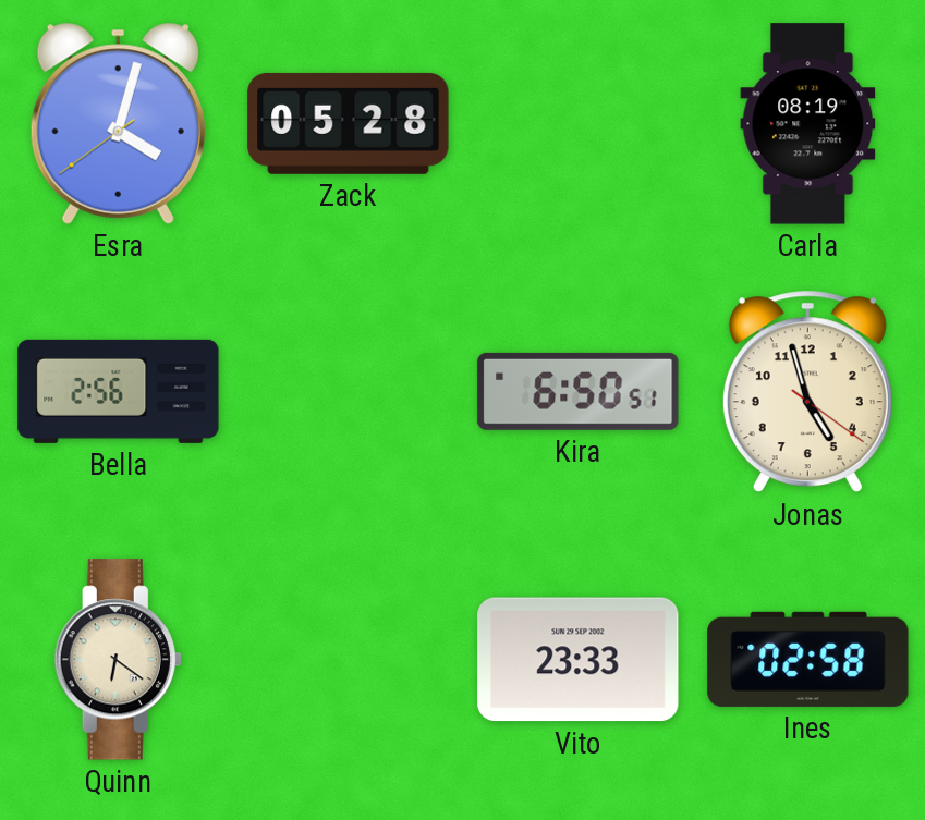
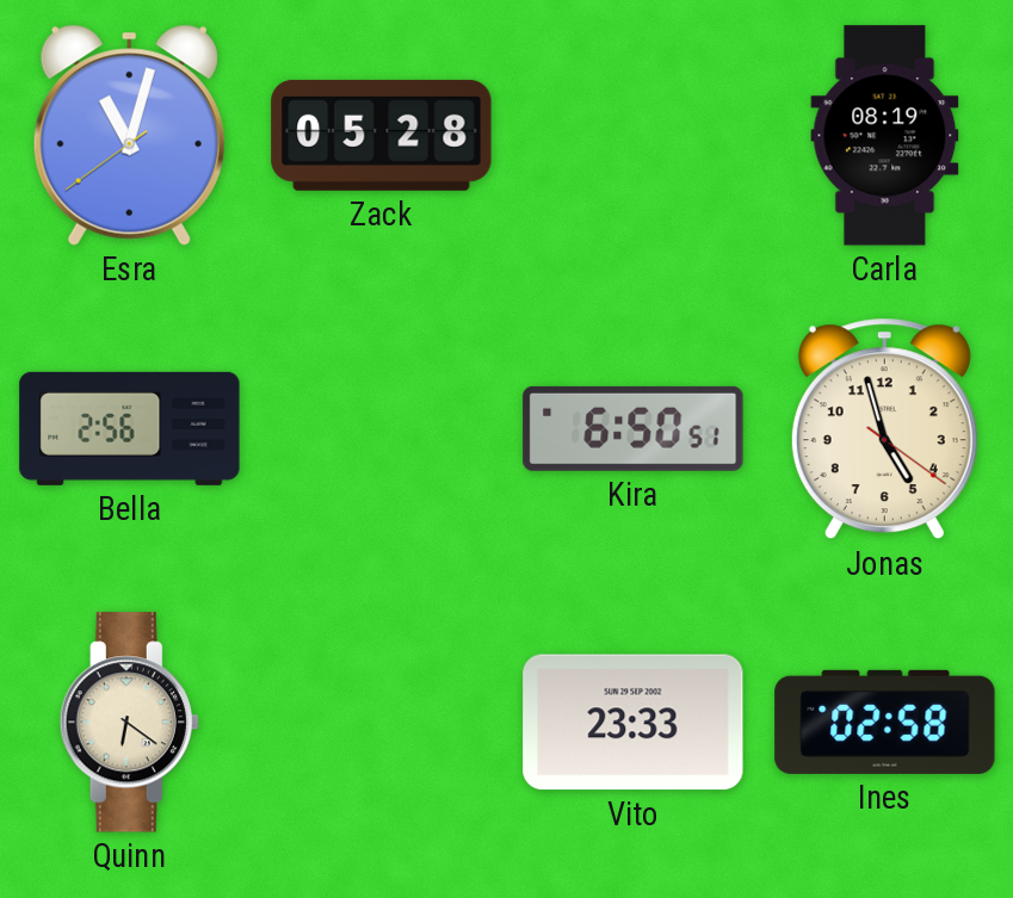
Esra: 4:02 -> 11:02
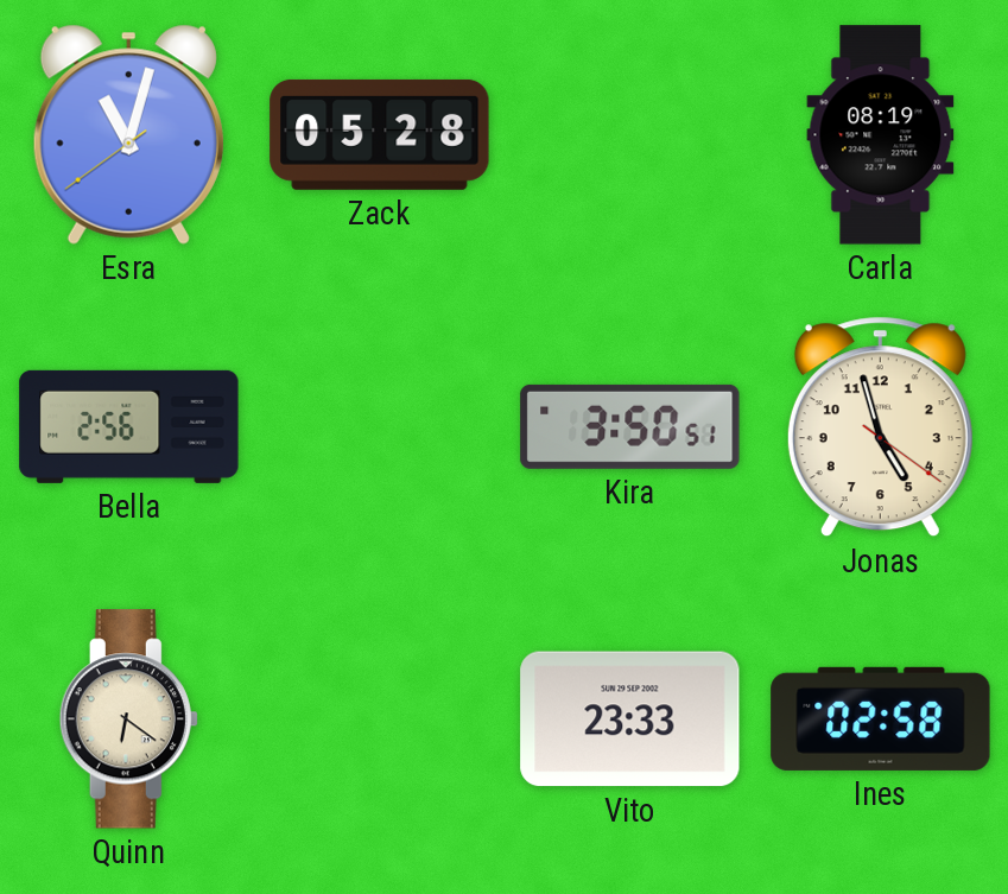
Kira: 6:50 -> 3:50
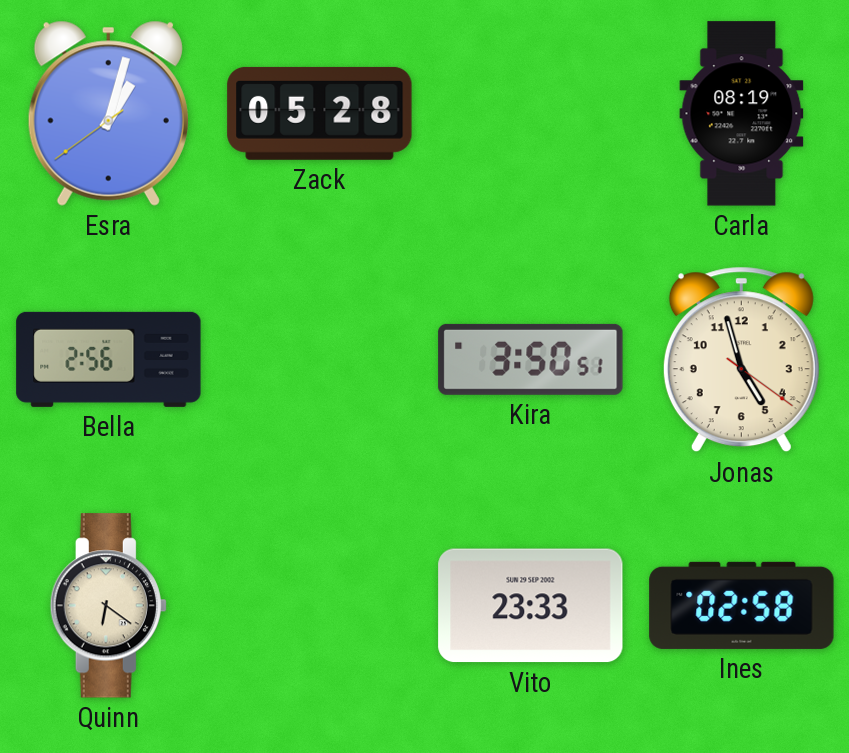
Esra: 11:02 -> 1:02
